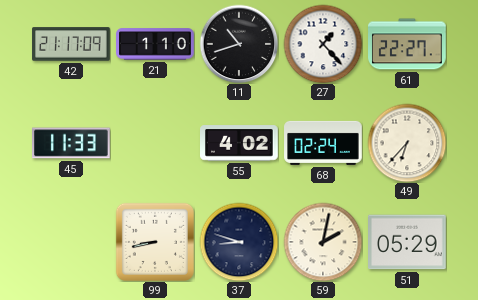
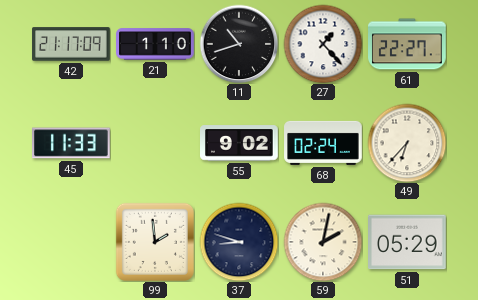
55: 4:02 -> 9:02
99: 8:43 -> 1:59
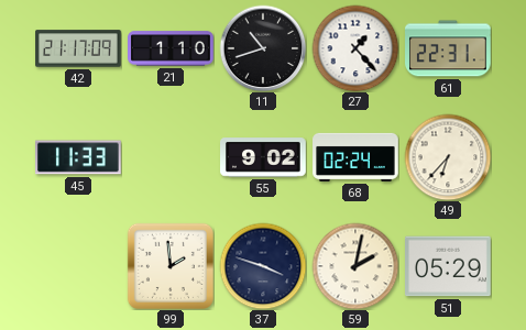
61: 22:27 -> 22:31
37: 8:48 -> 3:48
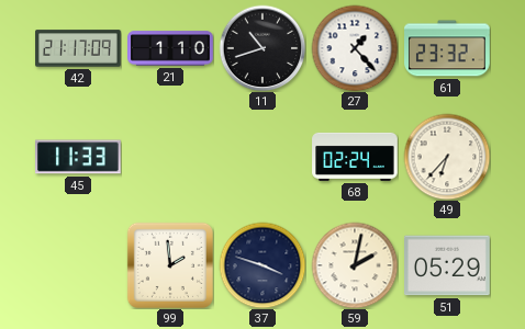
61: 22:31 -> 23:32
55: 9:02 -> none
